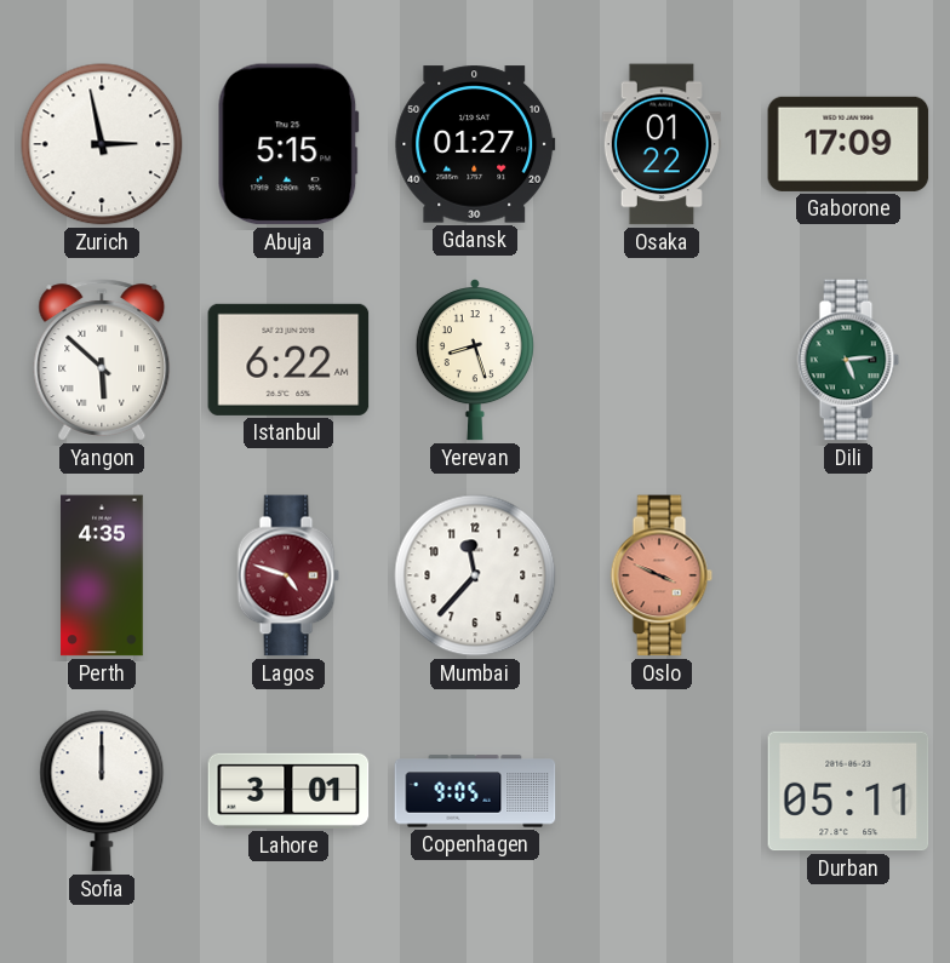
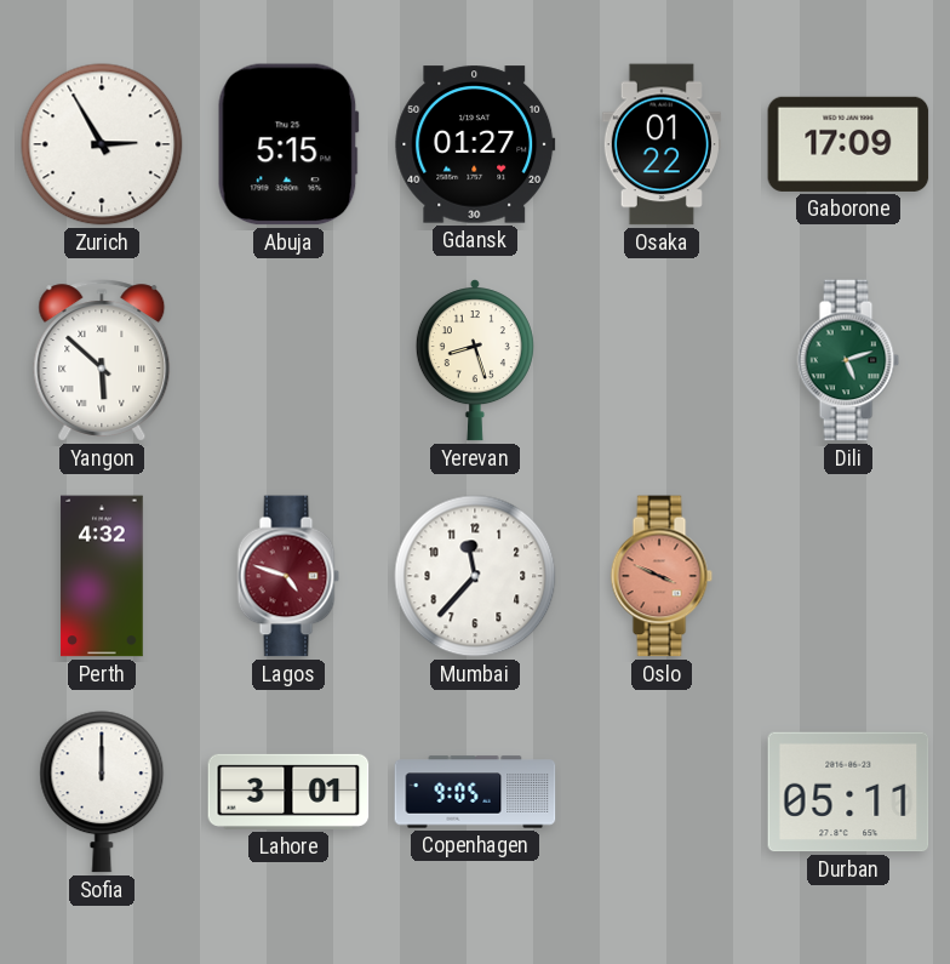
Zurich: 2:58 -> 2:55
Istanbul: 6:22 -> none
Dili: 5:14 -> 5:12
Perth: 4:35 -> 4:32
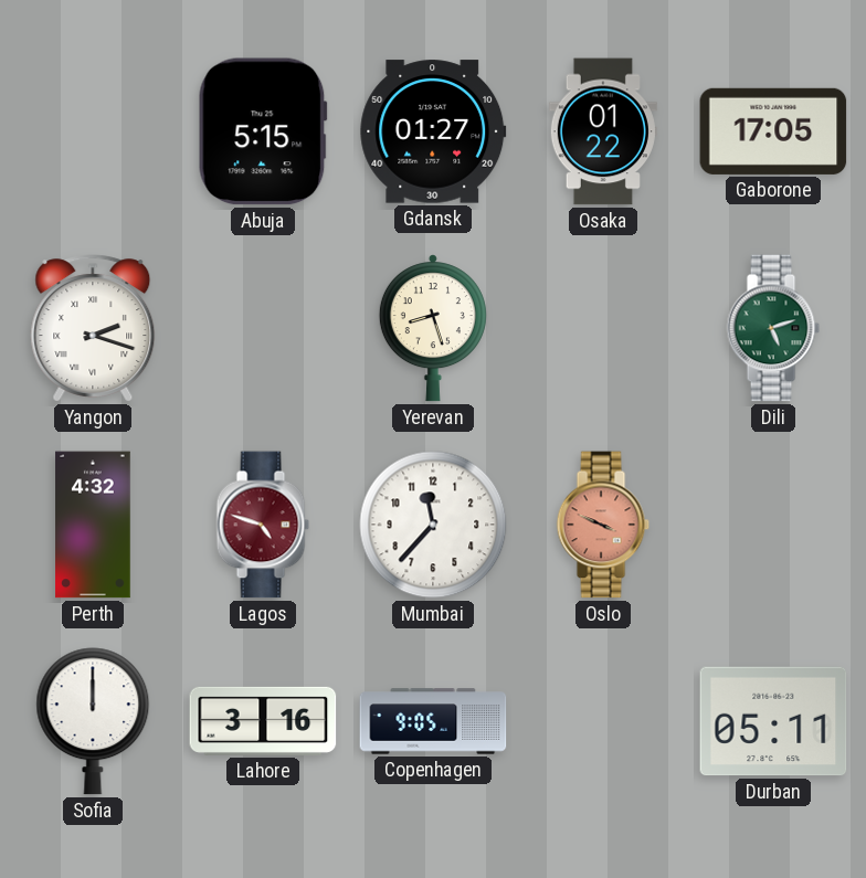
Zurich: 2:55 -> none
Gaborone: 17:09 -> 17:05
Yangon: 5:52 -> 2:18
Lahore: 3:01 -> 3:16
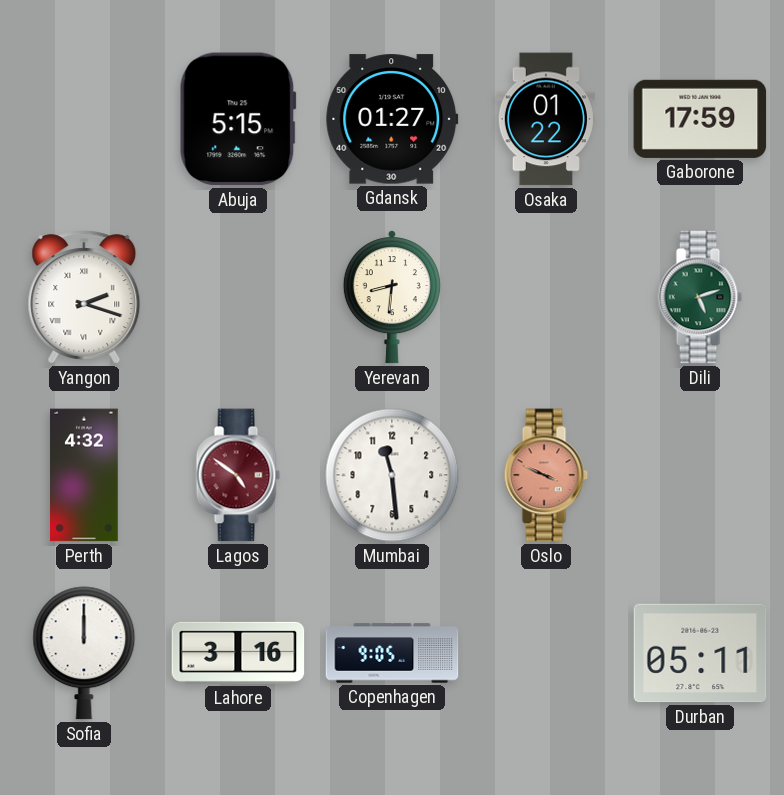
Gaborone: 17:05 -> 17:59
Yerevan: 8:27 -> 8:31
Lagos: 4:48 -> 4:51
Mumbai: 11:37 -> 11:29
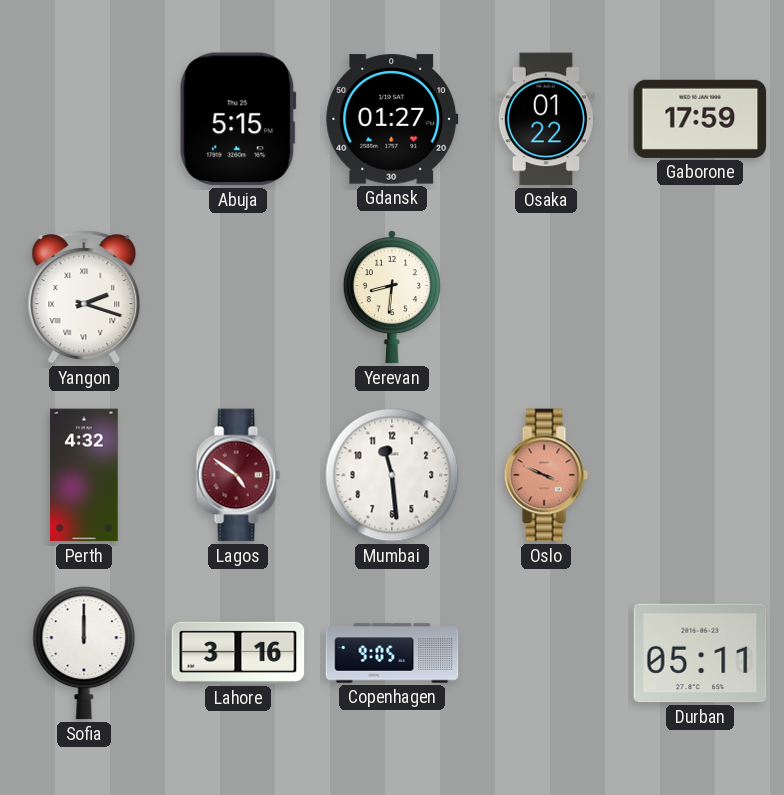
Dili: 5:12 -> none
